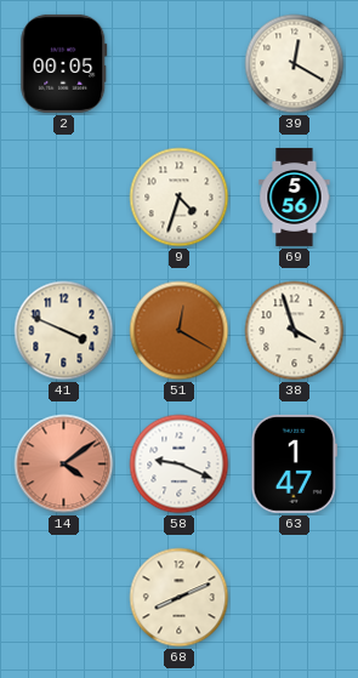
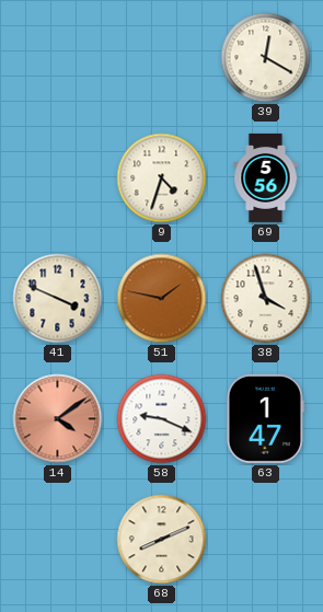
2: 00:05 -> none
51: 12:20 -> 1:47
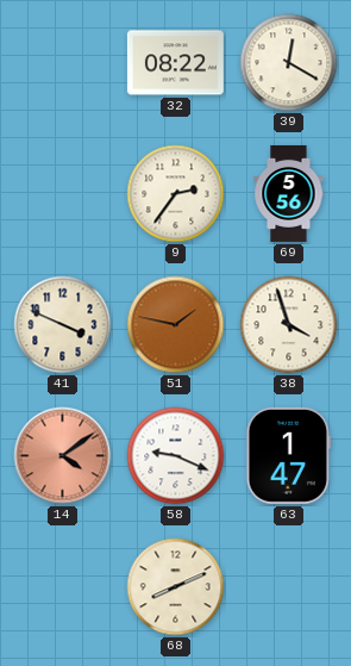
32: none -> 08:22
9: 4:33 -> 2:36
